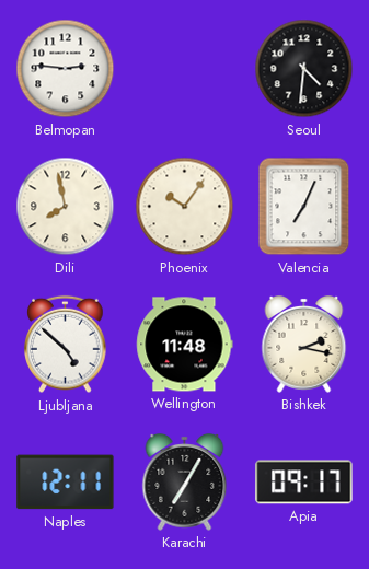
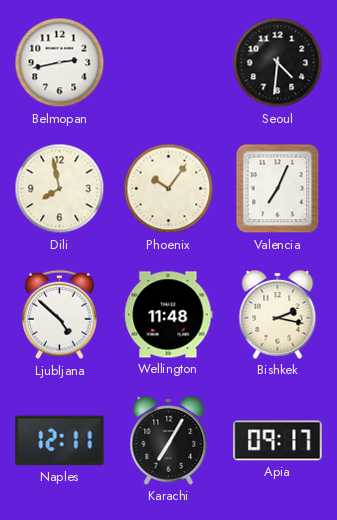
Belmopan: 2:46 -> 2:43
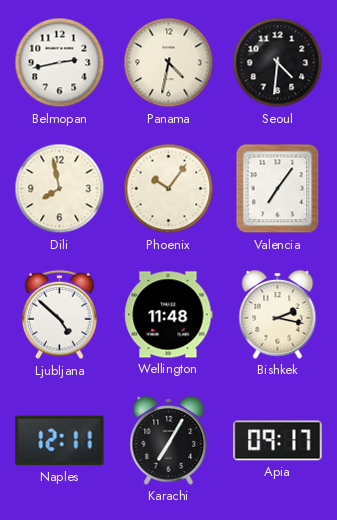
Panama: none -> 4:32
Valencia: 7:04 -> 7:06
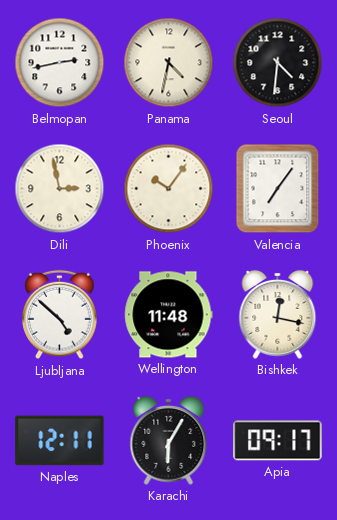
Dili: 7:58 -> 2:58
Bishkek: 2:17 -> 12:17
Karachi: 7:05 -> 6:05
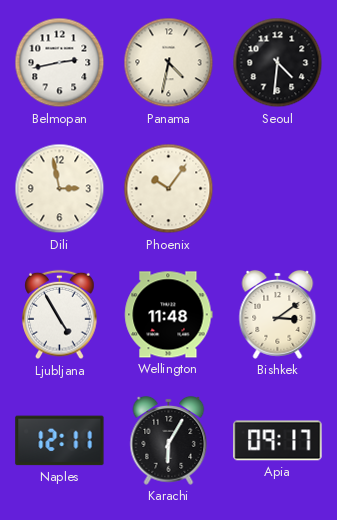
Valencia: 7:06 -> none
Ljubljana: 4:52 -> 4:55
Bishkek: 12:17 -> 3:09
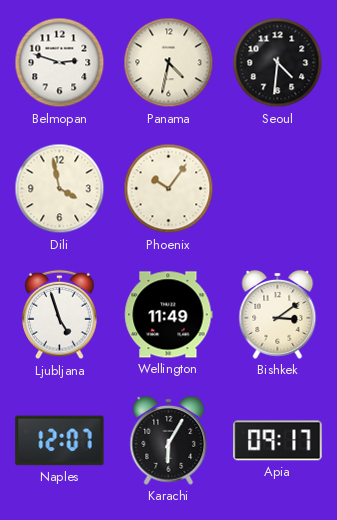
Belmopan: 2:43 -> 2:48
Dili: 2:58 -> 3:58
Ljubljana: 4:55 -> 4:57
Wellington: 11:48 -> 11:49
Naples: 12:11 -> 12:07
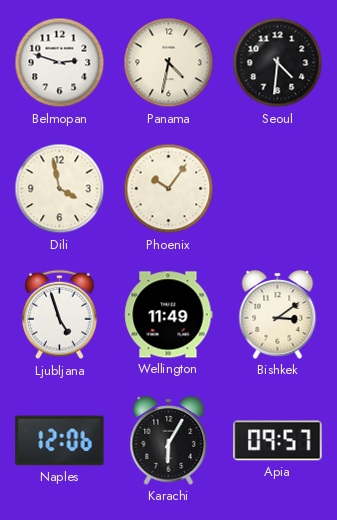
Naples: 12:07 -> 12:06
Apia: 09:17 -> 09:57
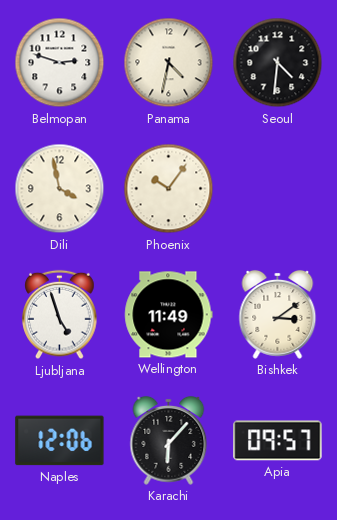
Karachi: 6:05 -> 6:07
